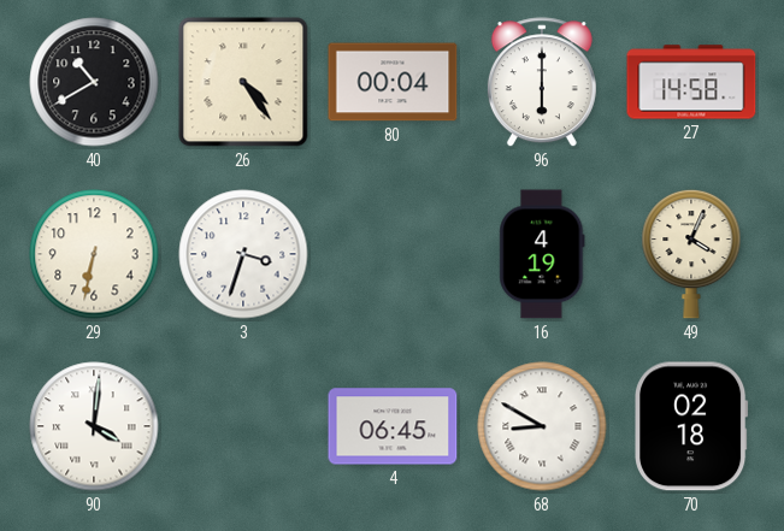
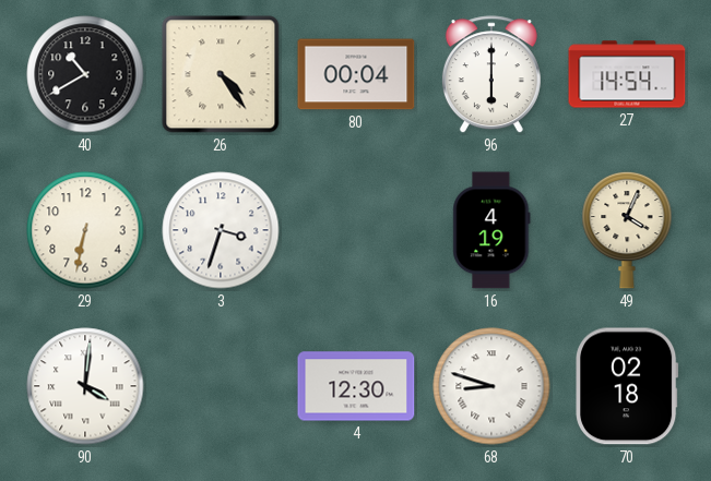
27: 14:58 -> 14:54
4: 06:45 -> 12:30
68: 8:50 -> 8:48
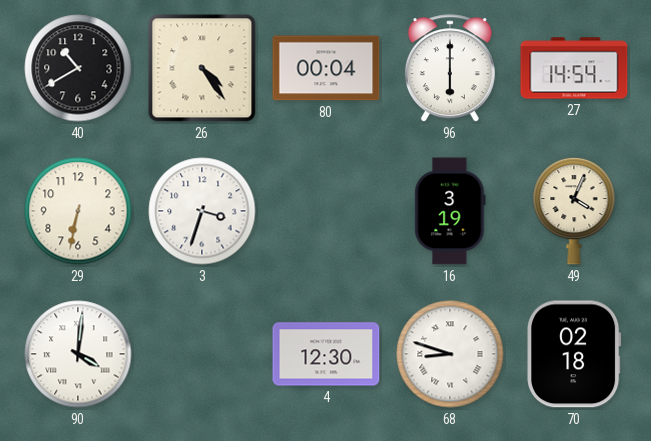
16: 4:19 -> 3:19
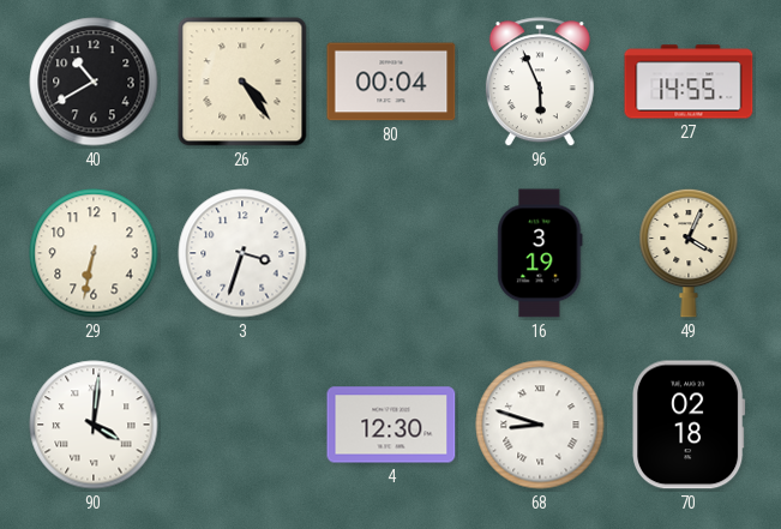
96: 6:00 -> 5:56
27: 14:54 -> 14:55
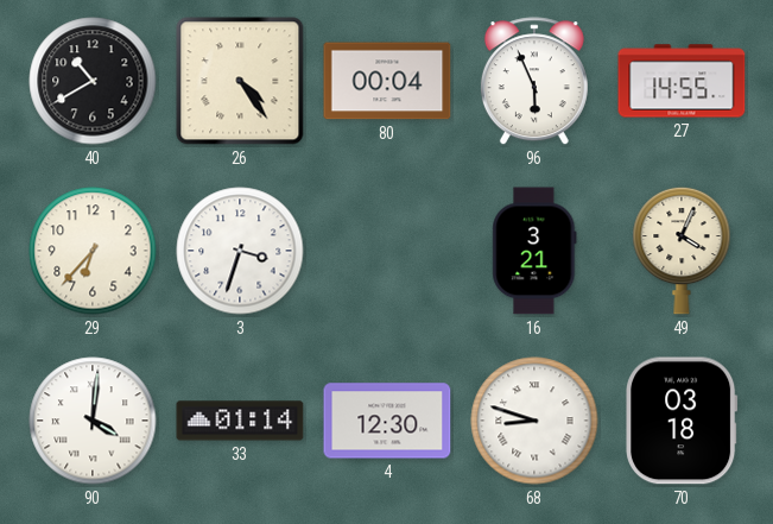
29: 6:32 -> 6:37
16: 3:19 -> 3:21
33: none -> 01:14
70: 02:18 -> 03:18
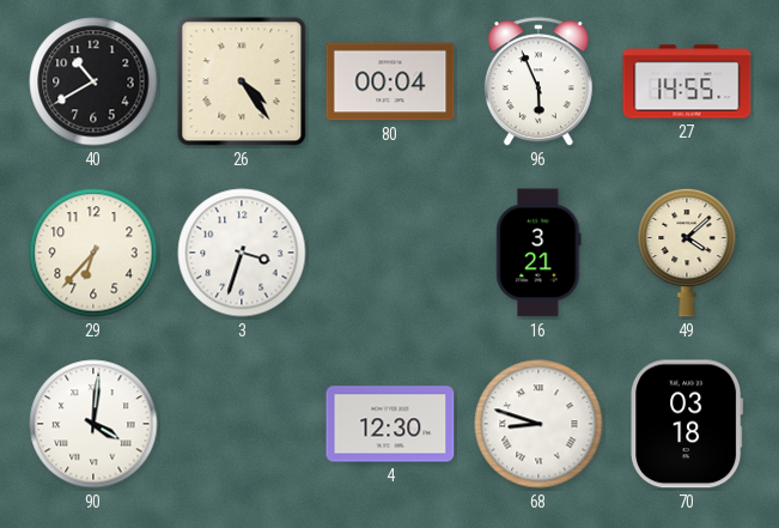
49: 4:04 -> 4:08
33: 01:14 -> none
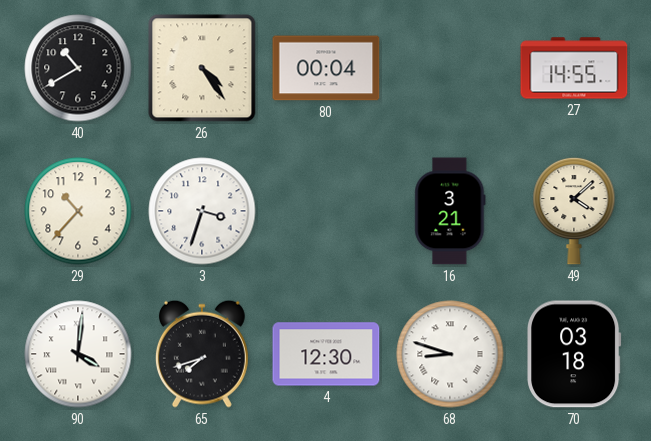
96: 5:56 -> none
29: 6:37 -> 10:37
65: none -> 7:42
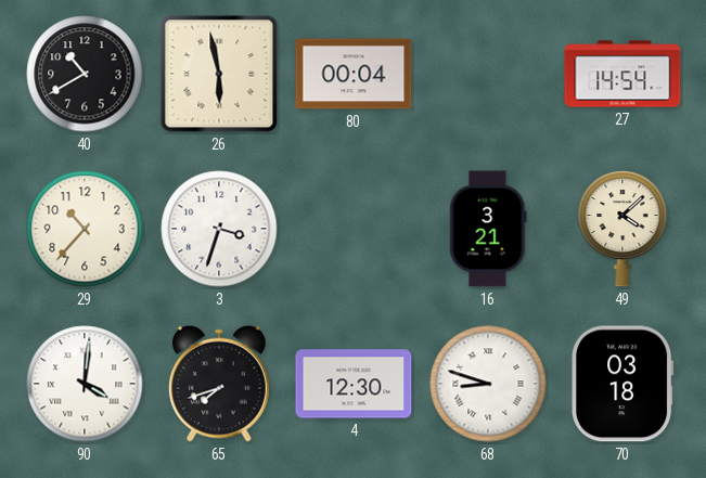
26: 4:24 -> 5:58
27: 14:55 -> 14:54
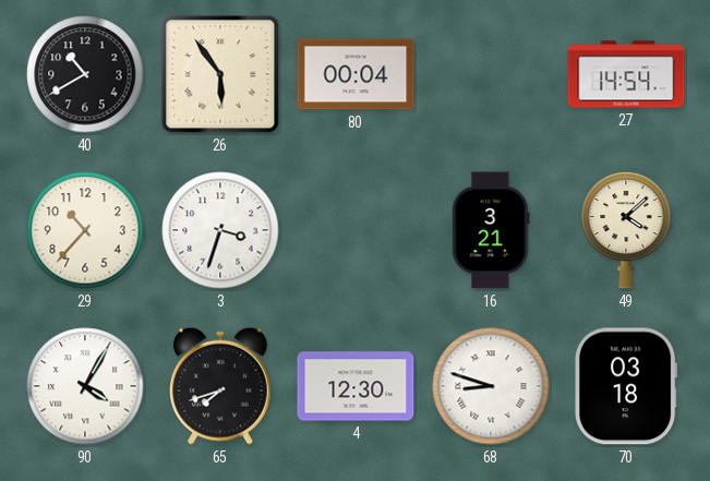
26: 5:58 -> 5:54
90: 4:01 -> 4:05
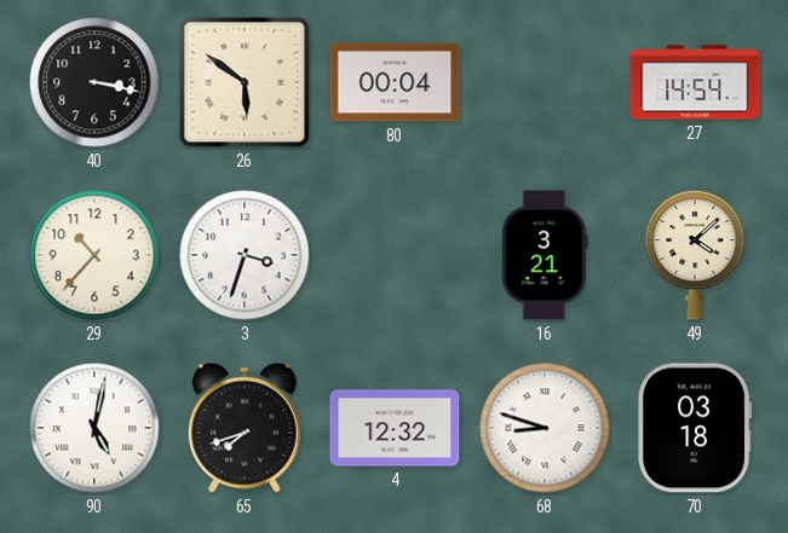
40: 10:40 -> 3:17
26: 5:54 -> 5:51
90: 4:05 -> 5:02
4: 12:30 -> 12:32
